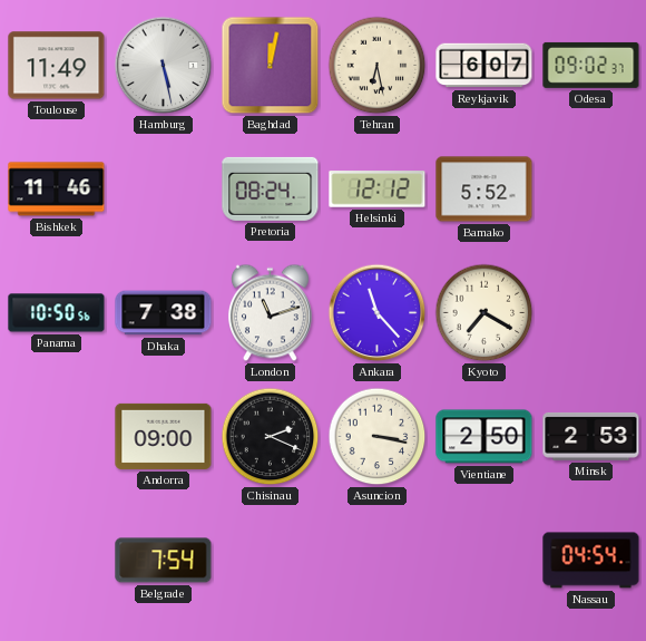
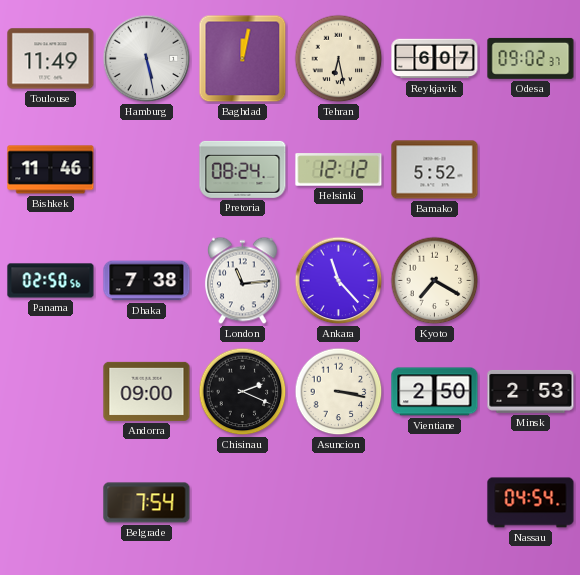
Panama: 10:50 -> 02:50
London: 11:12 -> 11:14
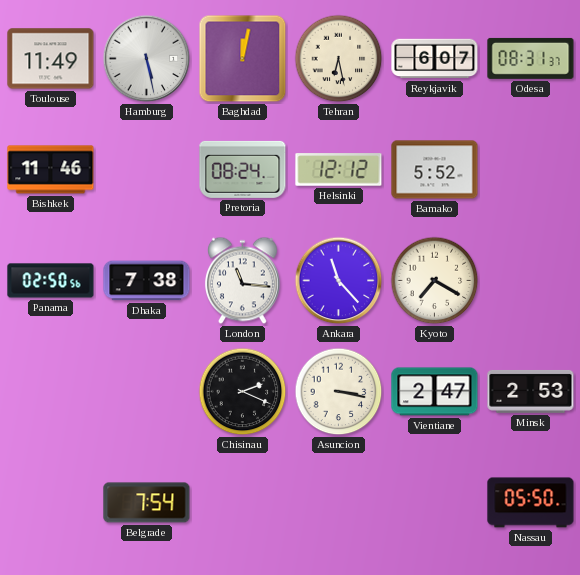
Odesa: 09:02 -> 08:31
London: 11:14 -> 11:16
Andorra: 09:00 -> none
Vientiane: 2:50 -> 2:47
Nassau: 04:54 -> 05:50
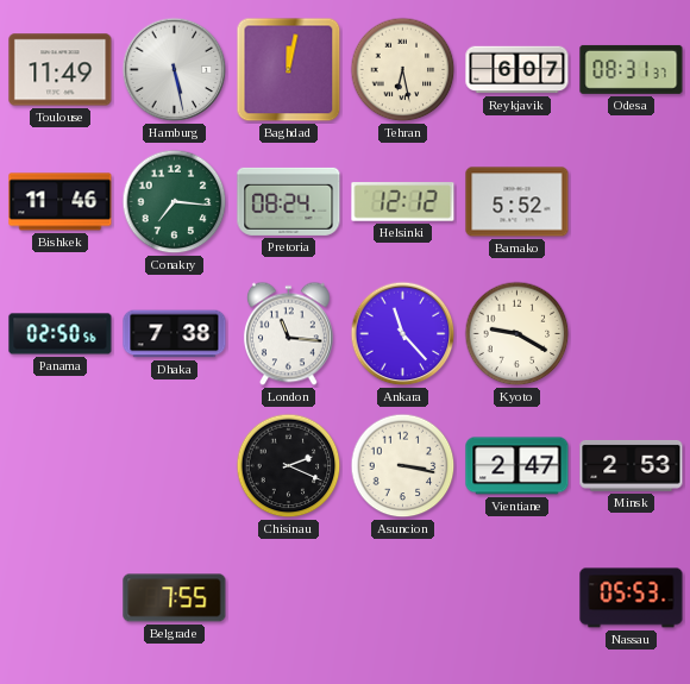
Conakry: none -> 7:16
Kyoto: 7:20 -> 9:20
Belgrade: 7:54 -> 7:55
Nassau: 05:50 -> 05:53
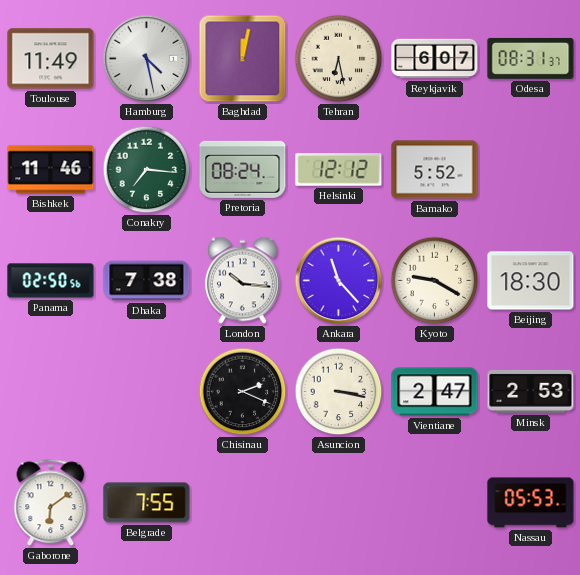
Hamburg: 5:28 -> 4:28
London: 11:16 -> 10:16
Beijing: none -> 18:30
Gaborone: none -> 6:09
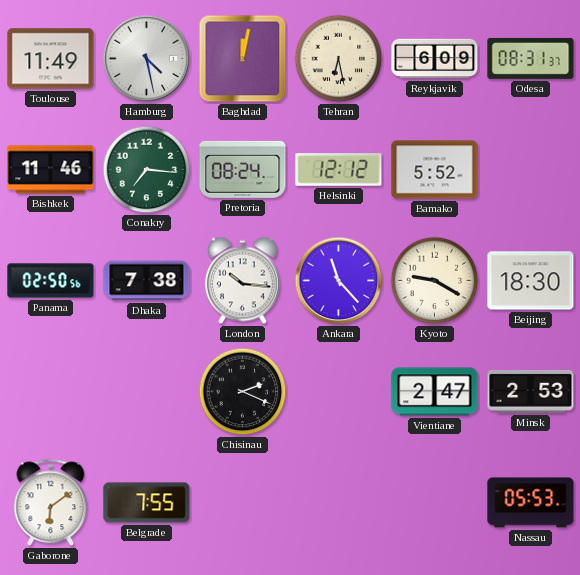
Reykjavik: 6:07 -> 6:09
Asuncion: 3:17 -> none
